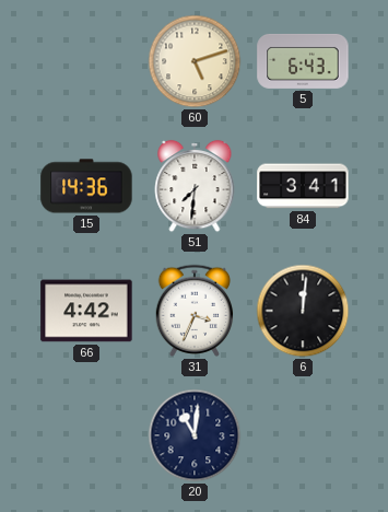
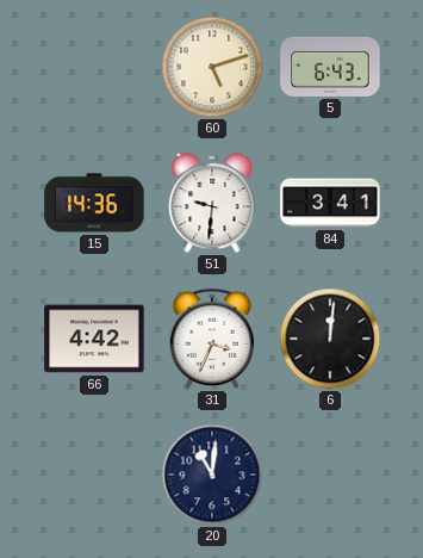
51: 7:31 -> 9:31
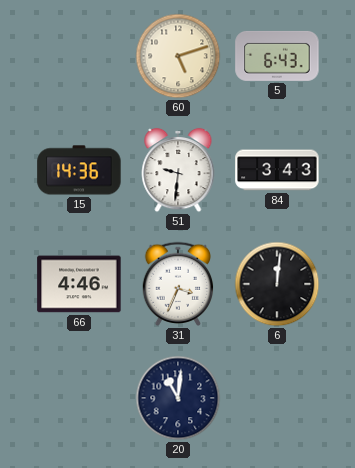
84: 3:41 -> 3:43
66: 4:42 -> 4:46
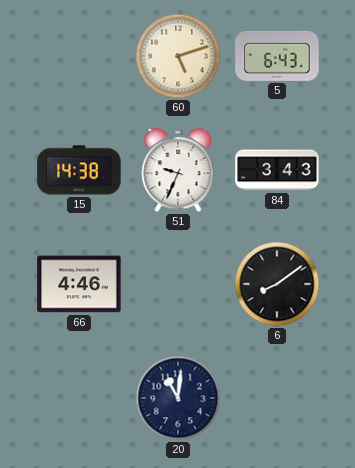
15: 14:36 -> 14:38
51: 9:31 -> 9:34
31: 3:34 -> none
6: 12:01 -> 8:09
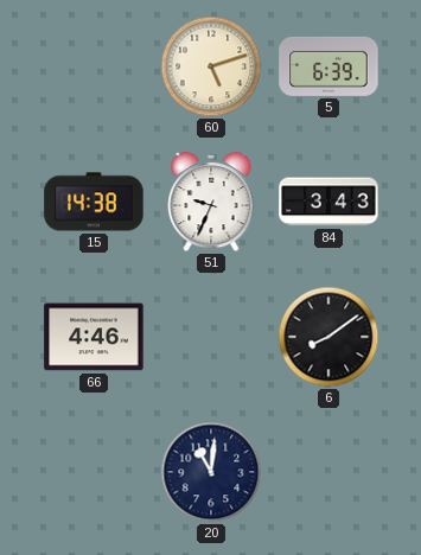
5: 6:43 -> 6:39
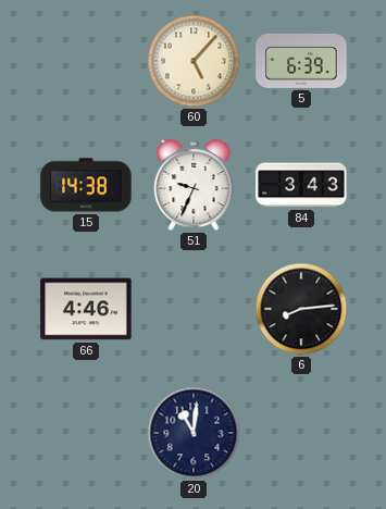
60: 5:12 -> 5:07
6: 8:09 -> 8:14
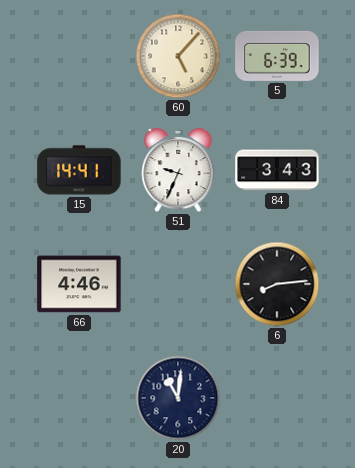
15: 14:38 -> 14:41
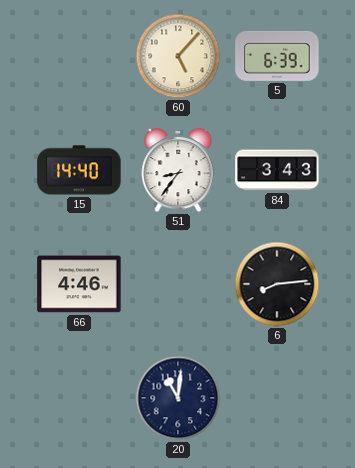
15: 14:41 -> 14:40
51: 9:34 -> 8:36
